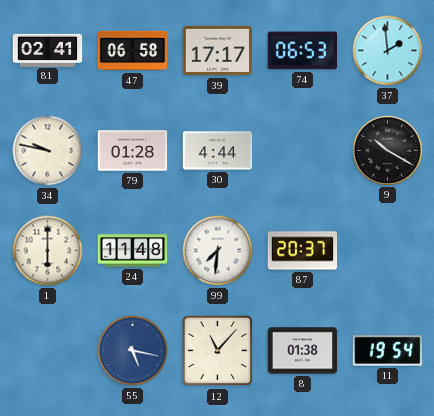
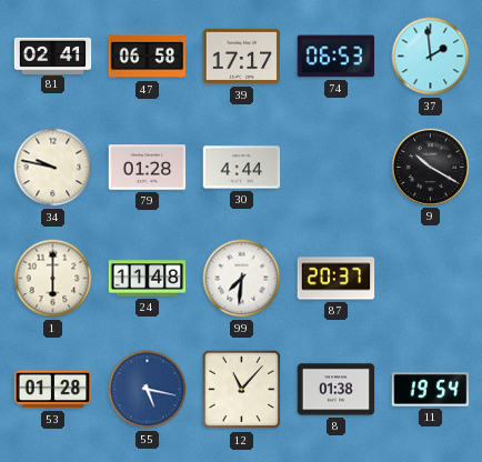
53: none -> 01:28
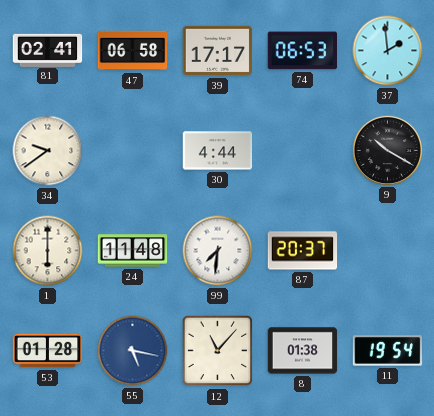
34: 9:47 -> 9:39
79: 01:28 -> none
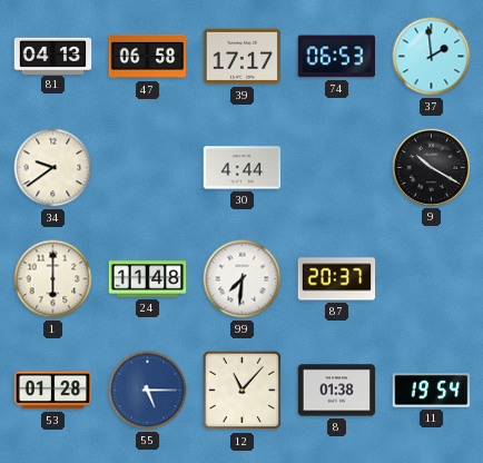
81: 02:41 -> 04:13
55: 5:17 -> 5:15
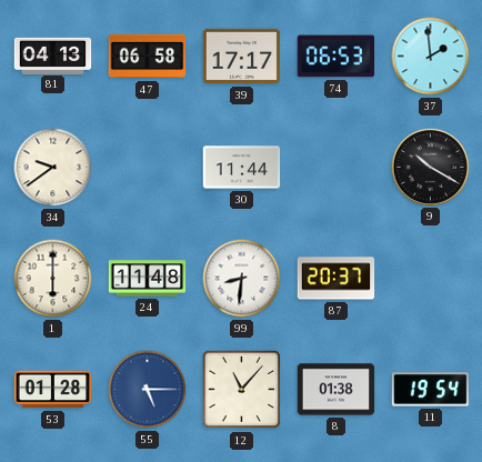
30: 4:44 -> 11:44
99: 7:31 -> 8:31
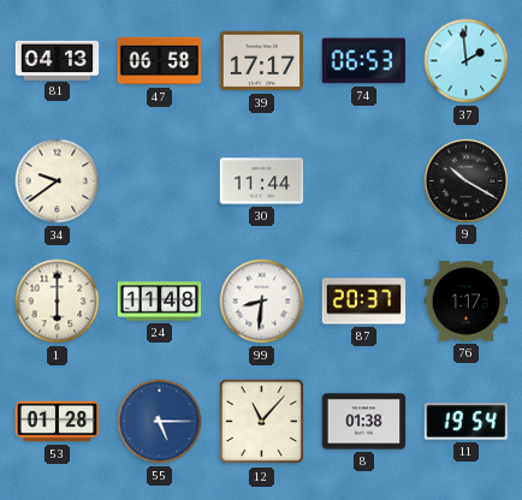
76: none -> 1:17
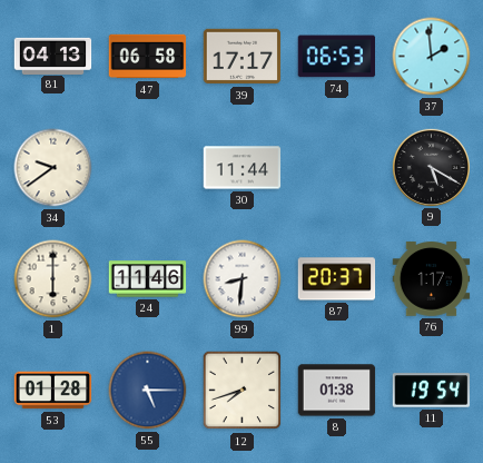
9: 10:20 -> 5:20
24: 11:48 -> 11:46
12: 11:07 -> 7:42
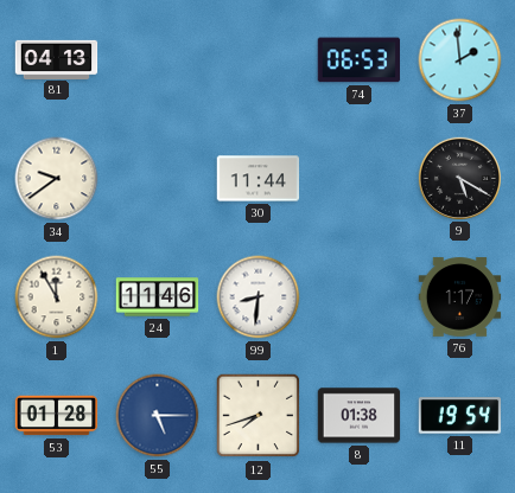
47: 06:58 -> none
39: 17:17 -> none
1: 6:00 -> 11:55
87: 20:37 -> none
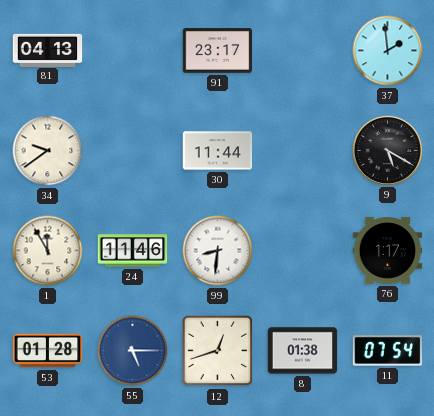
91: none -> 23:17
74: 06:53 -> none
12: 7:42 -> 12:42
11: 19:54 -> 07:54
